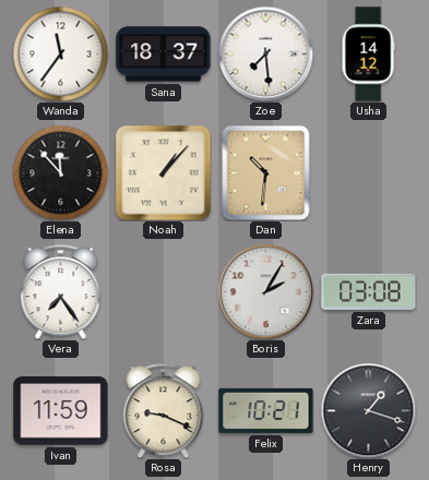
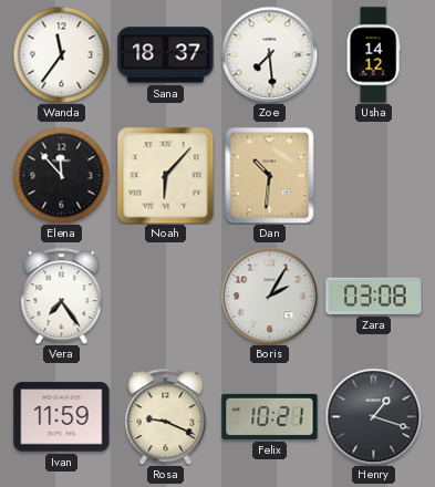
Noah: 1:07 -> 6:07
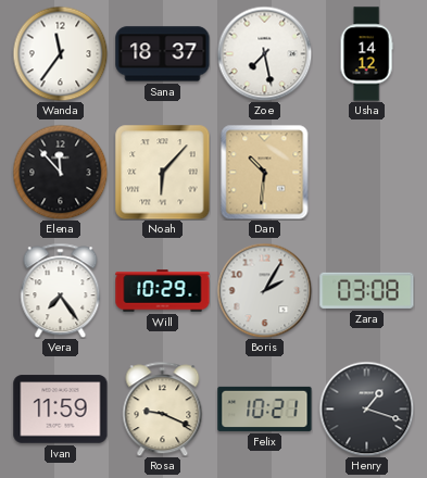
Zoe: 7:29 -> 7:28
Will: none -> 10:29
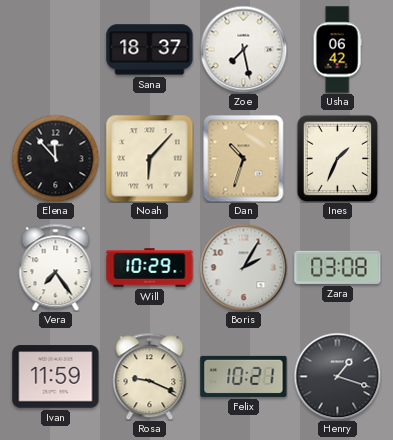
Wanda: 11:36 -> none
Usha: 14:12 -> 06:42
Dan: 10:31 -> 10:33
Ines: none -> 1:34
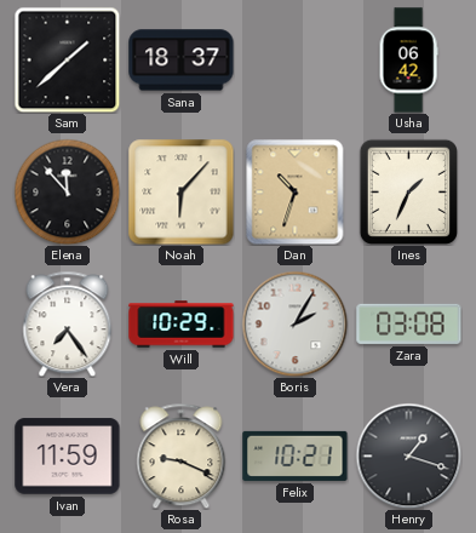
Sam: none -> 1:38
Zoe: 7:28 -> none
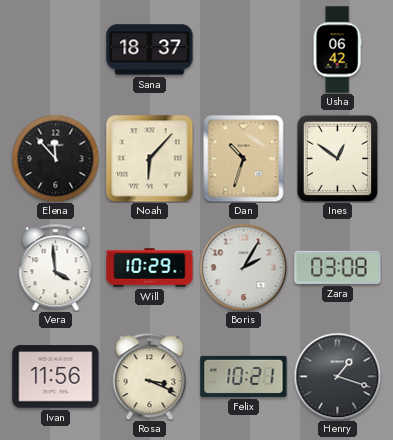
Sam: 1:38 -> none
Ines: 1:34 -> 12:51
Vera: 7:24 -> 3:59
Ivan: 11:59 -> 11:56
Rosa: 9:19 -> 3:19
